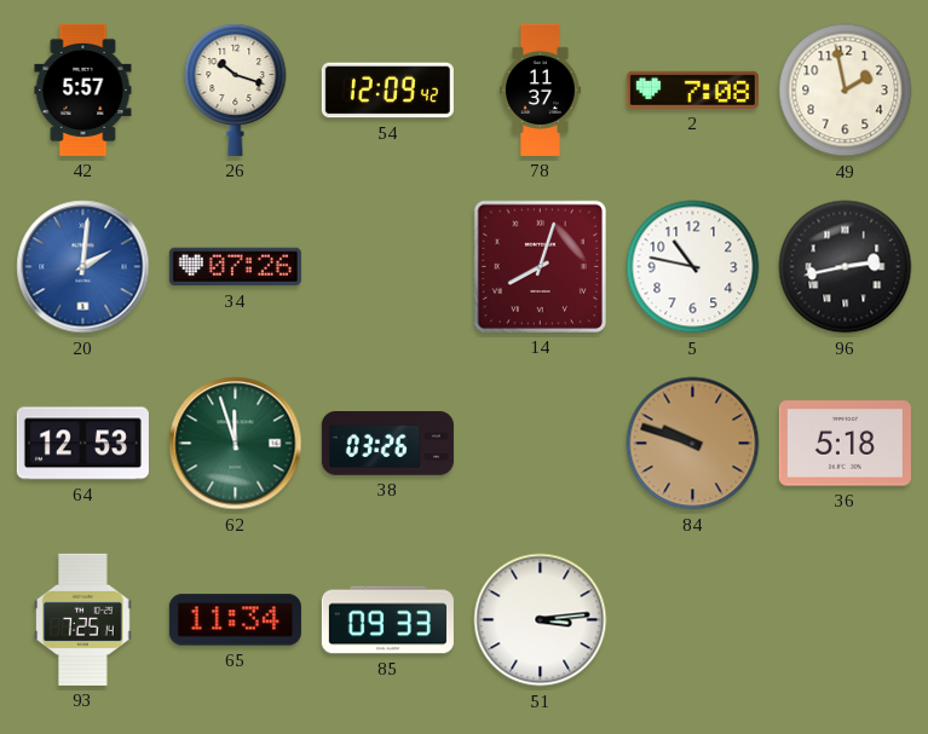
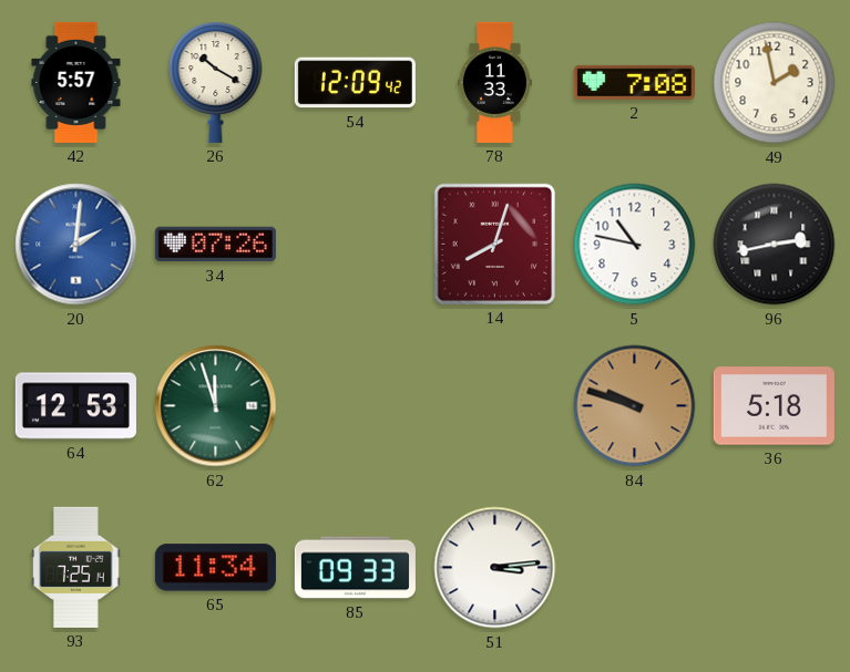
26: 10:18 -> 10:20
78: 11:37 -> 11:33
38: 03:26 -> none
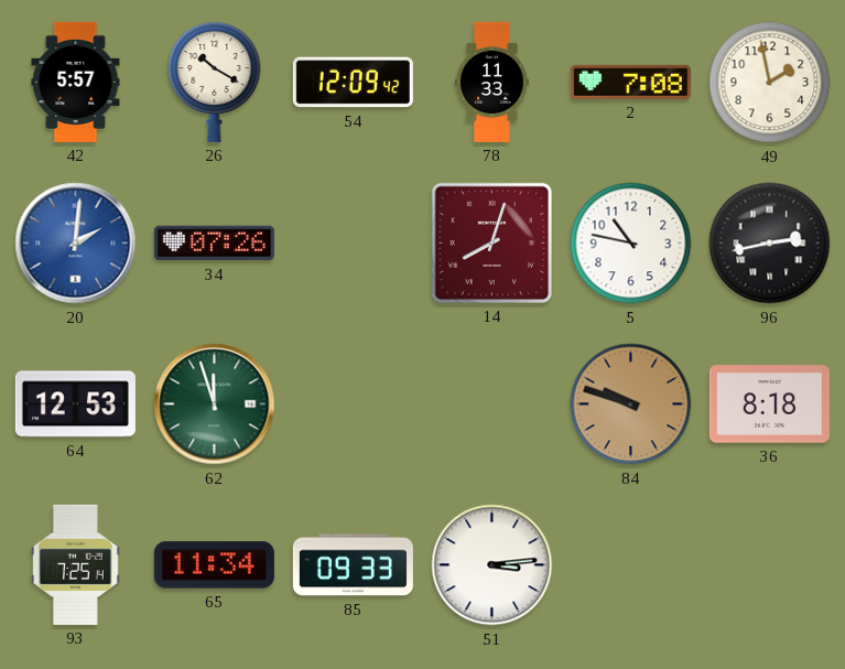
36: 5:18 -> 8:18
